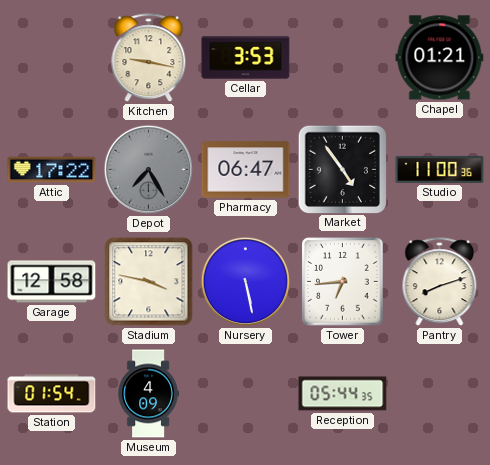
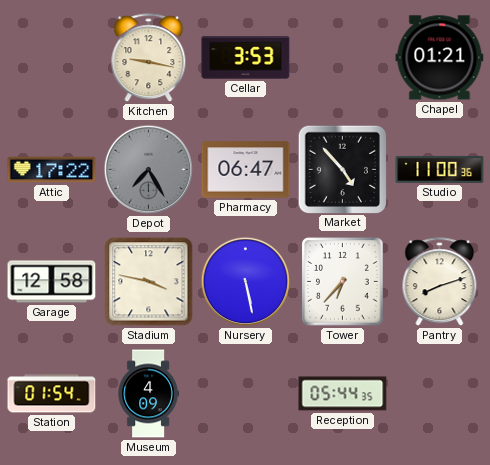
Market: 4:54 -> 4:53
Tower: 6:44 -> 6:37
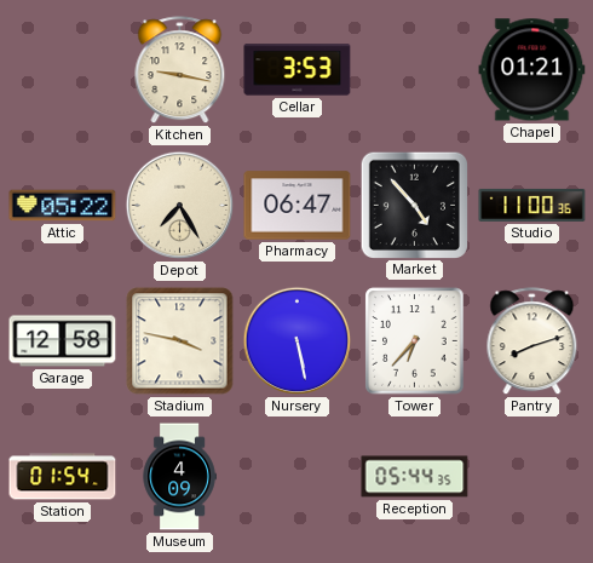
Attic: 17:22 -> 05:22
Depot dial: grey -> cream
